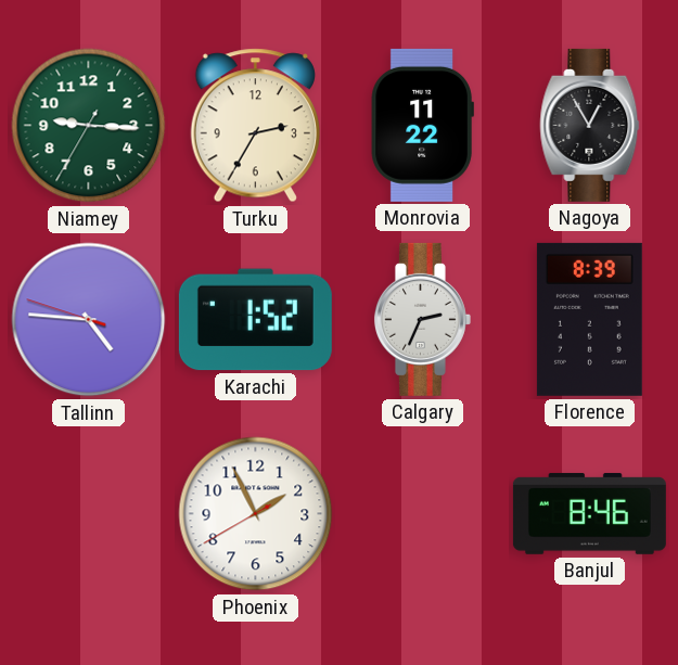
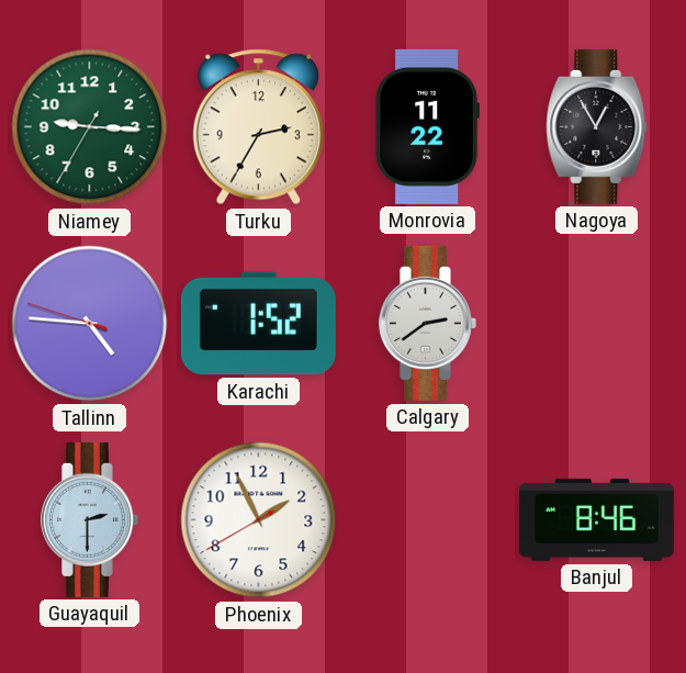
Calgary: 2:34 -> 2:39
Florence: 8:39 -> none
Guayaquil: none -> 2:30
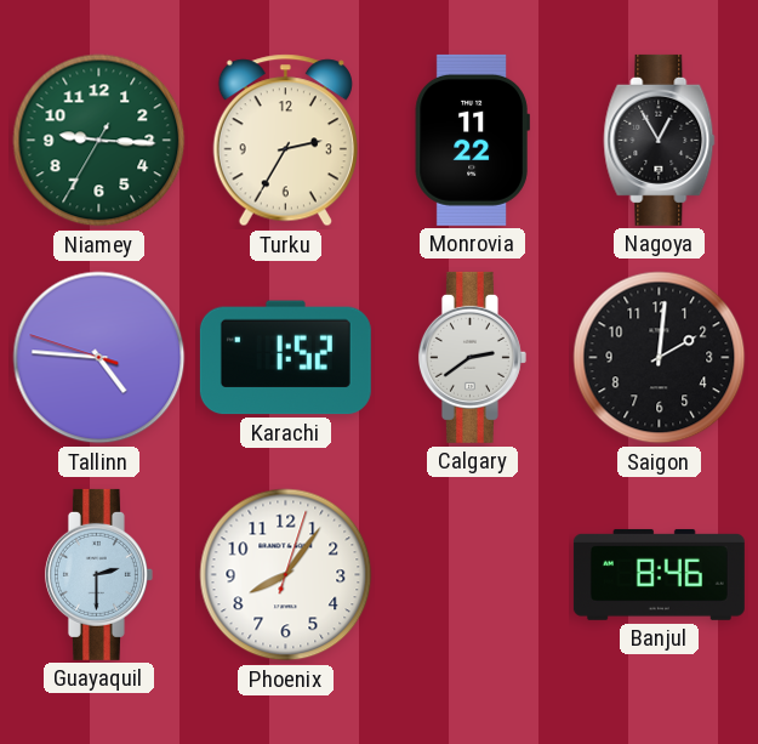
Saigon: none -> 2:01
Phoenix: 1:55 -> 8:06
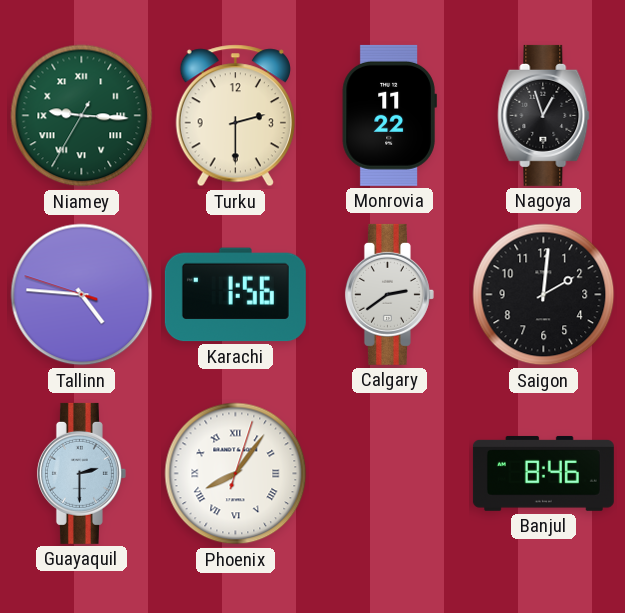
Niamey numerals: Arabic -> Roman
Turku: 2:35 -> 2:30
Nagoya: 12:55 -> 12:57
Karachi: 1:52 -> 1:56
Phoenix numerals: Arabic -> Roman
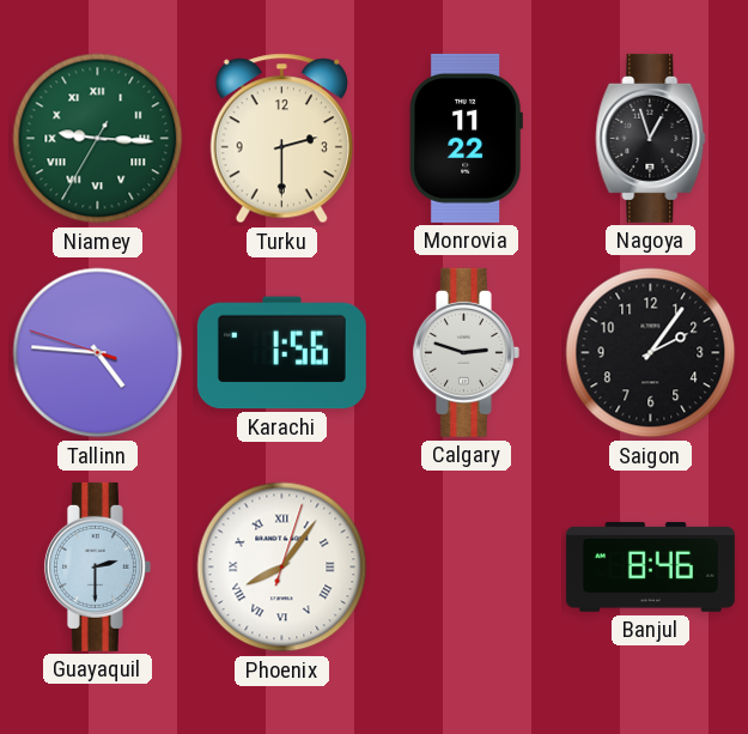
Calgary: 2:39 -> 2:48
Saigon: 2:01 -> 2:06
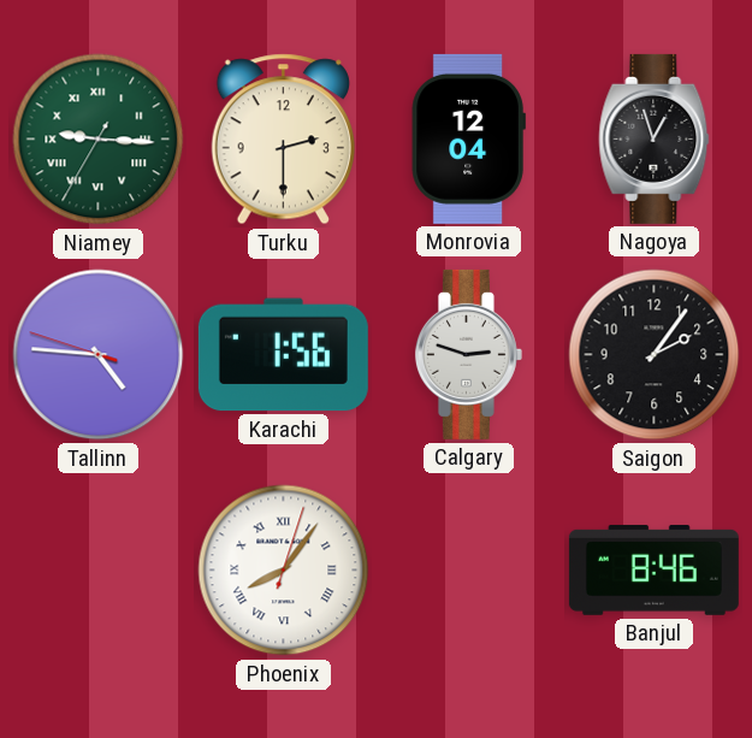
Monrovia: 11:22 -> 12:04
Guayaquil: 2:30 -> none
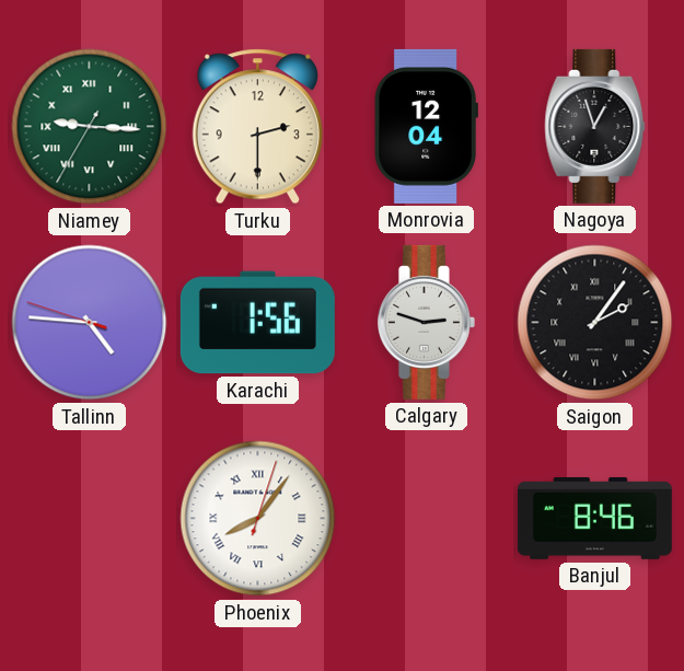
Saigon numerals: Arabic -> Roman
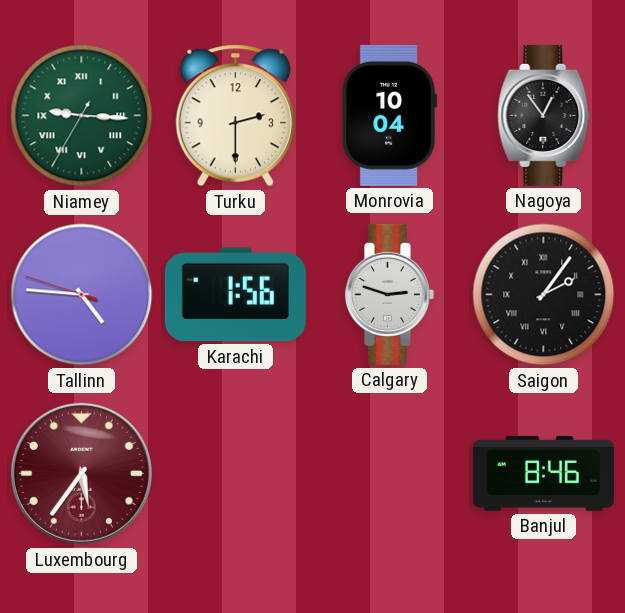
Monrovia: 12:04 -> 10:04
Nagoya: 12:57 -> 12:54
Luxembourg: none -> 5:36
Phoenix: 8:06 -> none
